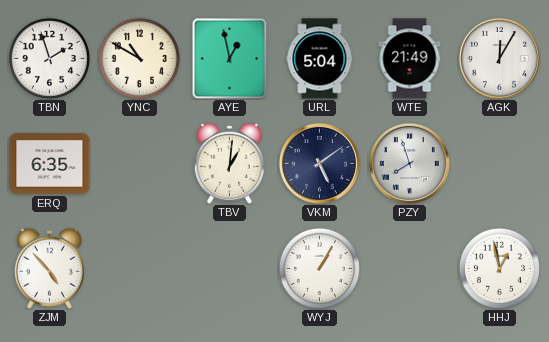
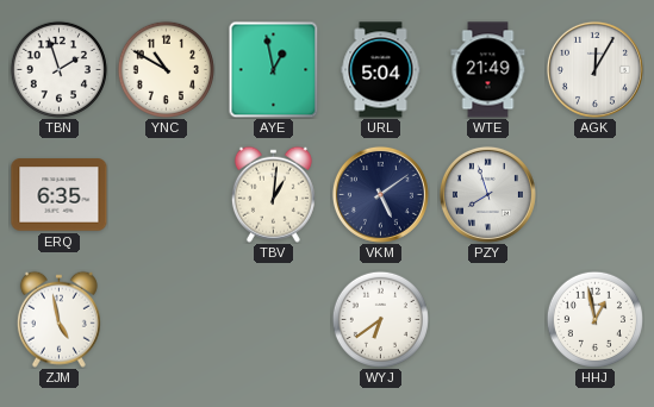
ZJM: 4:53 -> 4:58
WYJ: 1:05 -> 6:39
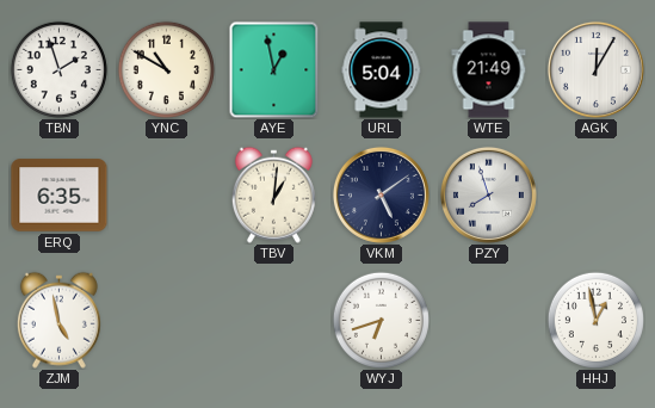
WYJ: 6:39 -> 6:42
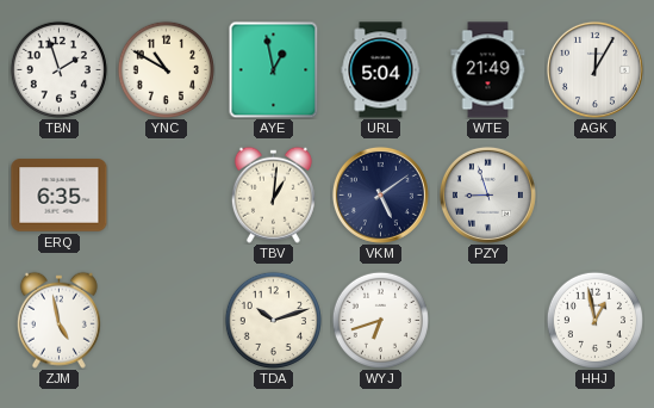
PZY: 7:57 -> 8:57
TDA: none -> 10:12
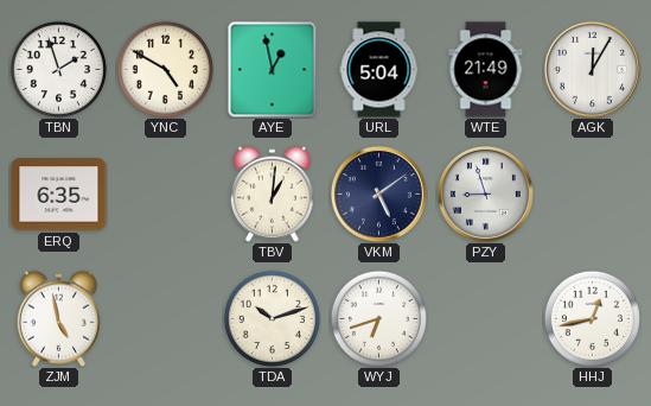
YNC: 10:50 -> 4:50
HHJ: 12:58 -> 12:43
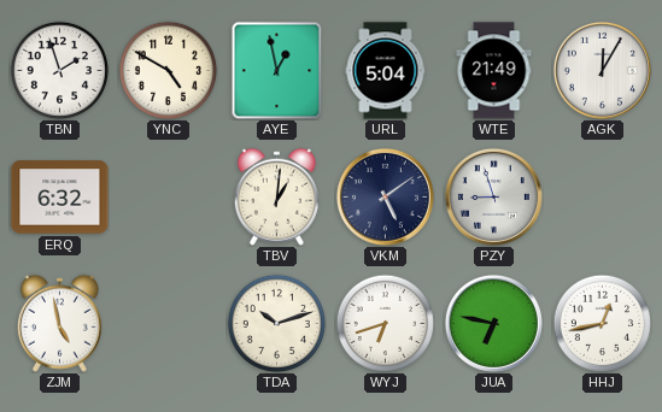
ERQ: 6:35 -> 6:32
JUA: none -> 6:47
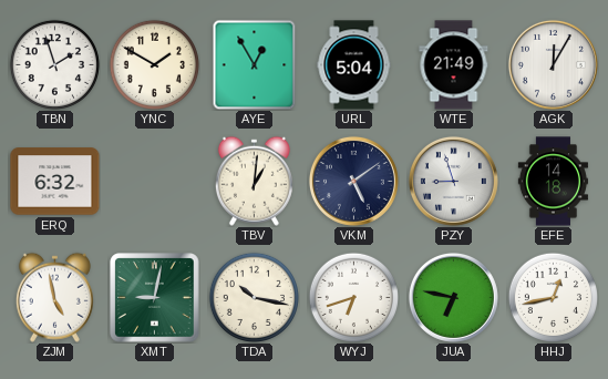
YNC: 4:50 -> 1:50
AYE: 12:58 -> 12:55
EFE: none -> 14:18
XMT: none -> 9:02
TDA: 10:12 -> 10:17
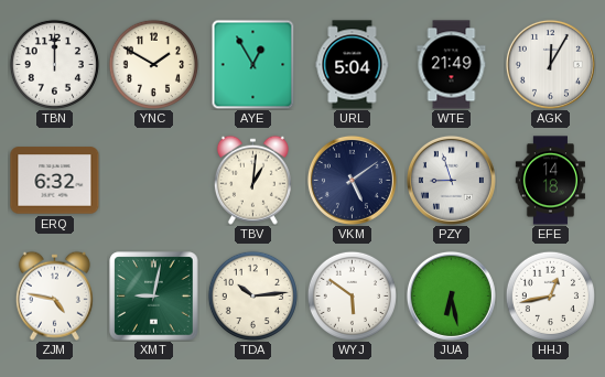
TBN: 1:57 -> 12:00
ZJM: 4:58 -> 4:47
TDA: 10:17 -> 10:14
WYJ: 6:42 -> 5:51
JUA: 6:47 -> 6:28
